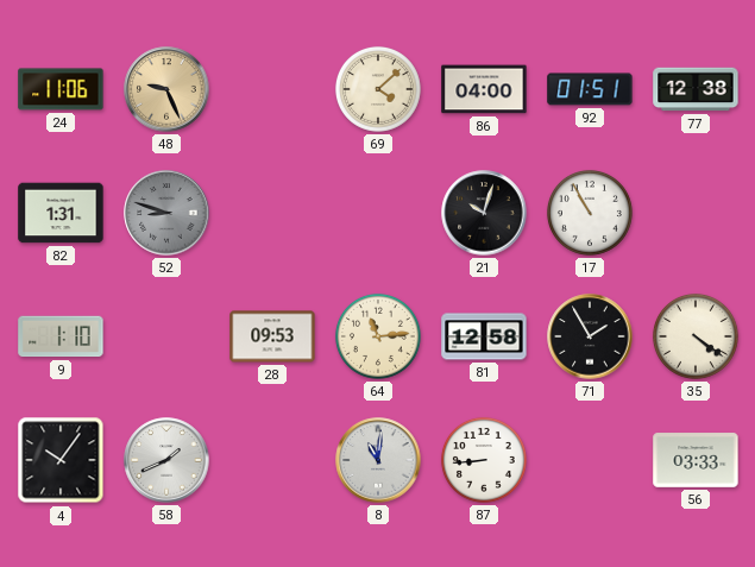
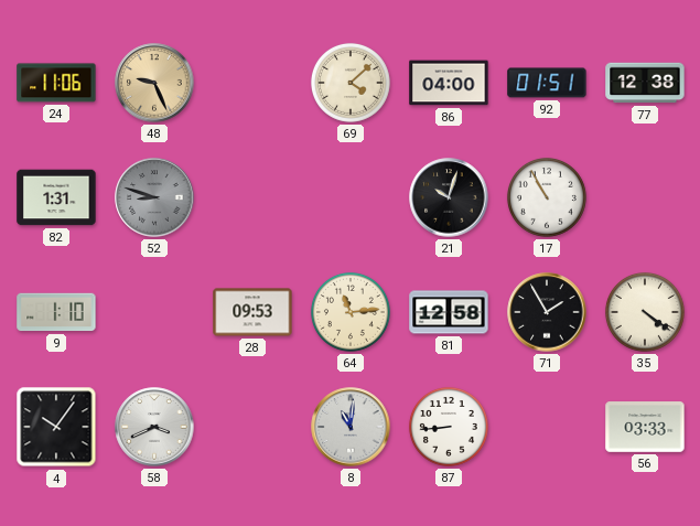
58: 1:41 -> 3:41
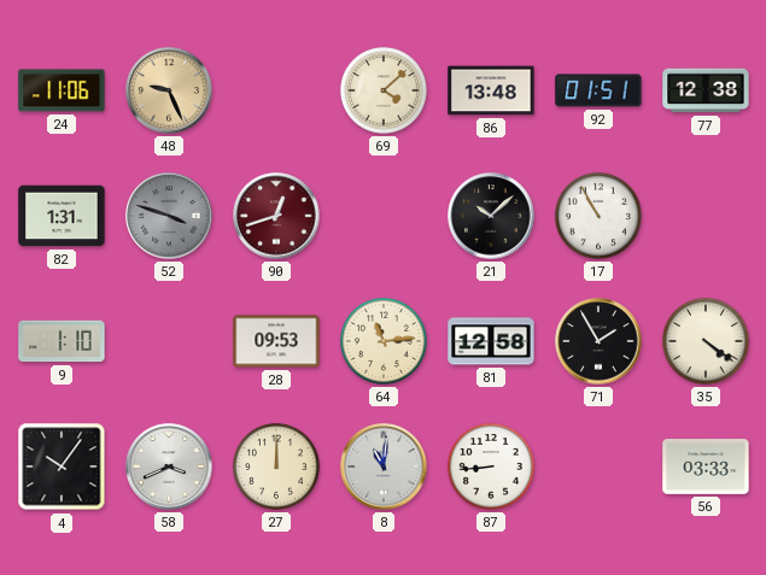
86: 04:00 -> 13:48
52: 8:48 -> 3:48
90: none -> 12:42
21: 10:03 -> 10:08
27: none -> 12:00
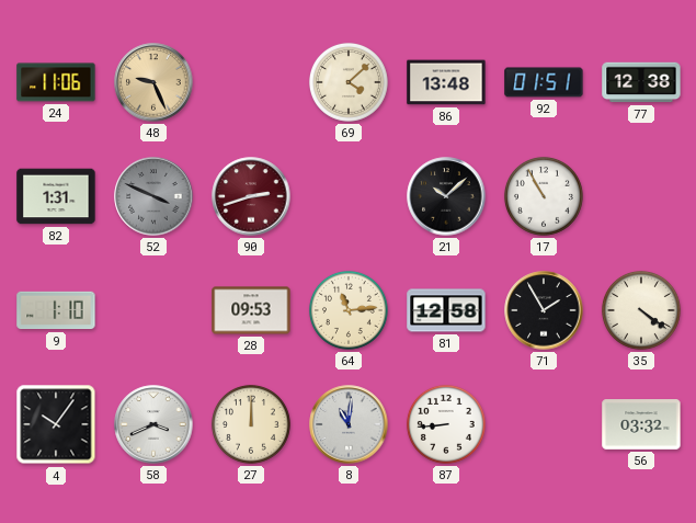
52: 3:48 -> 3:49
90: 12:42 -> 2:42
56: 03:33 -> 03:32
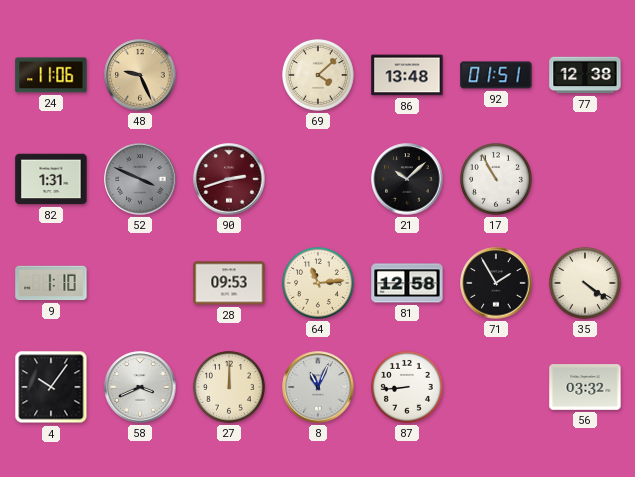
8: 11:01 -> 11:04
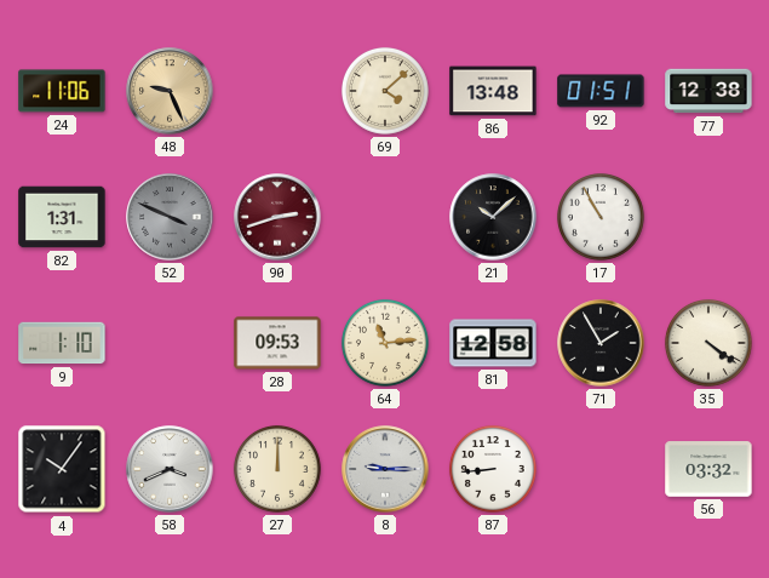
8: 11:04 -> 9:15
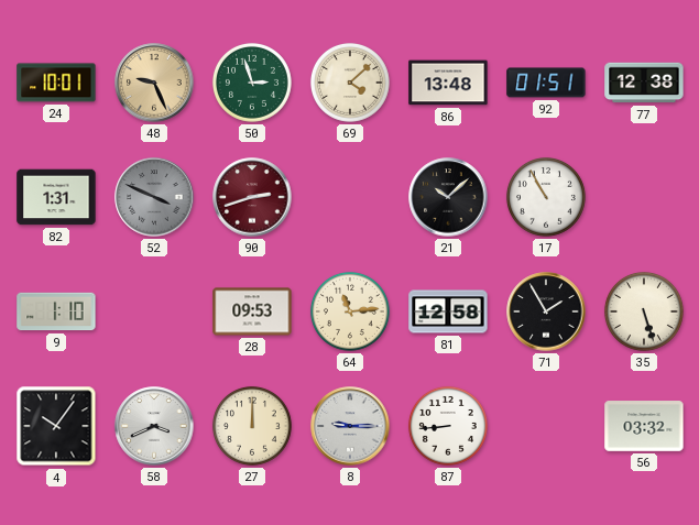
24: 11:06 -> 10:01
50: none -> 2:57
35: 4:21 -> 5:27
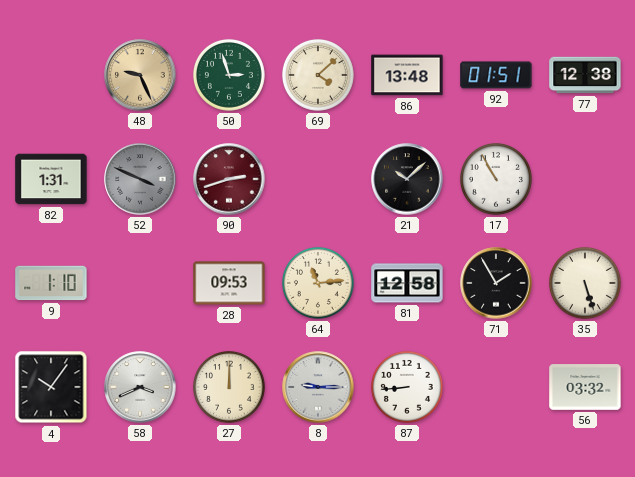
24: 10:01 -> none
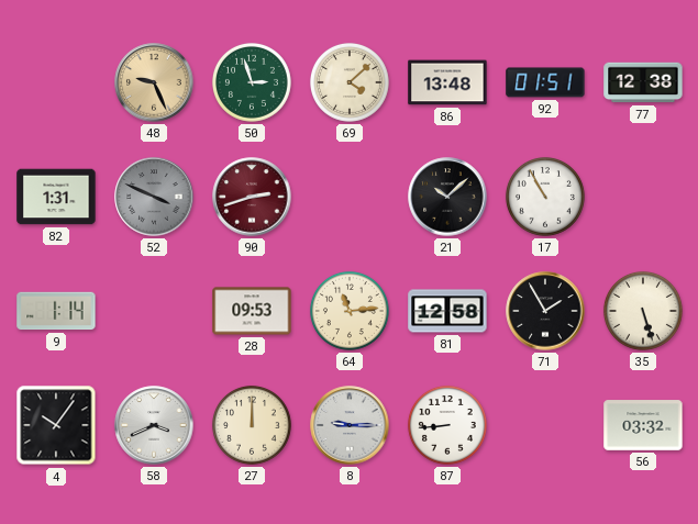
9: 1:10 -> 1:14
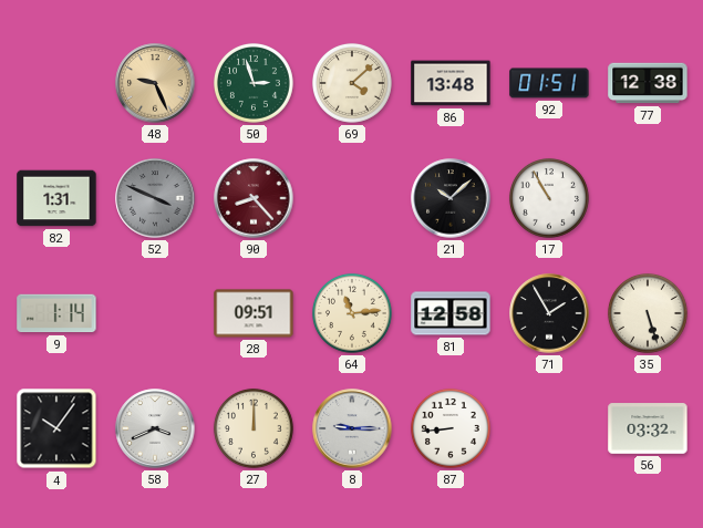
90: 2:42 -> 8:23
28: 09:53 -> 09:51
